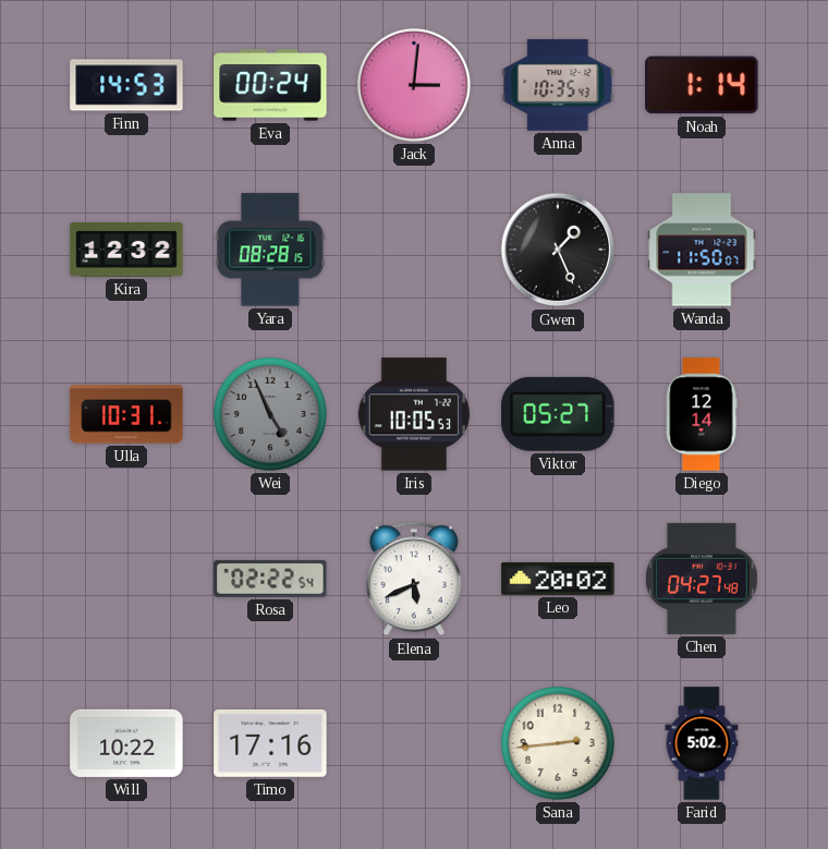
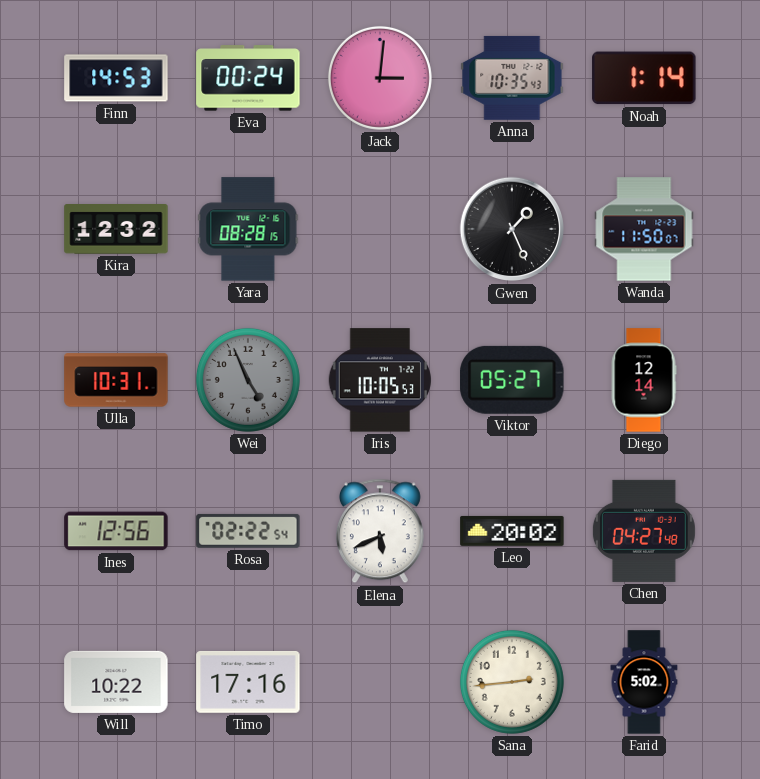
Ines: none -> 12:56
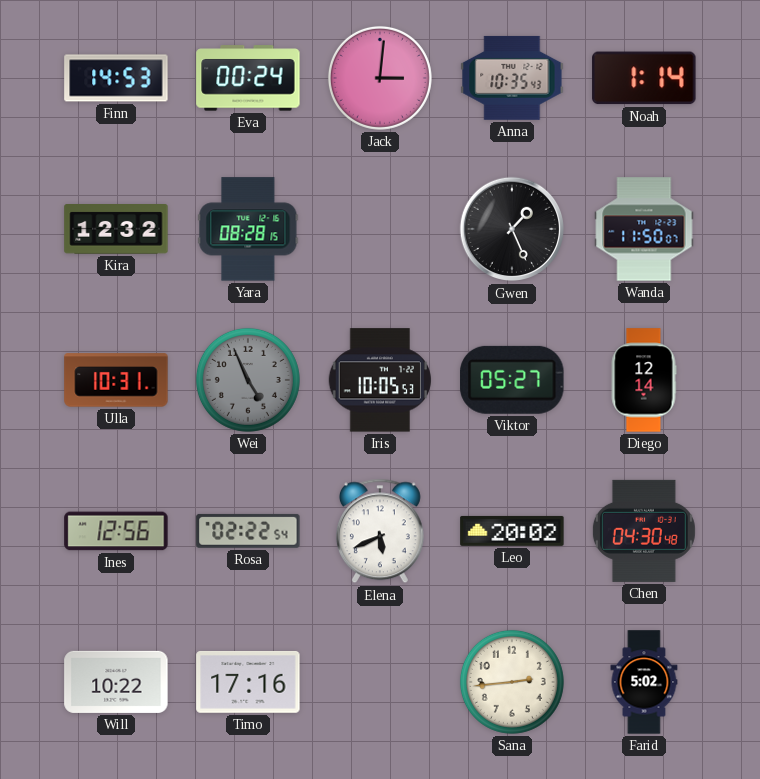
Chen: 04:27 -> 04:30
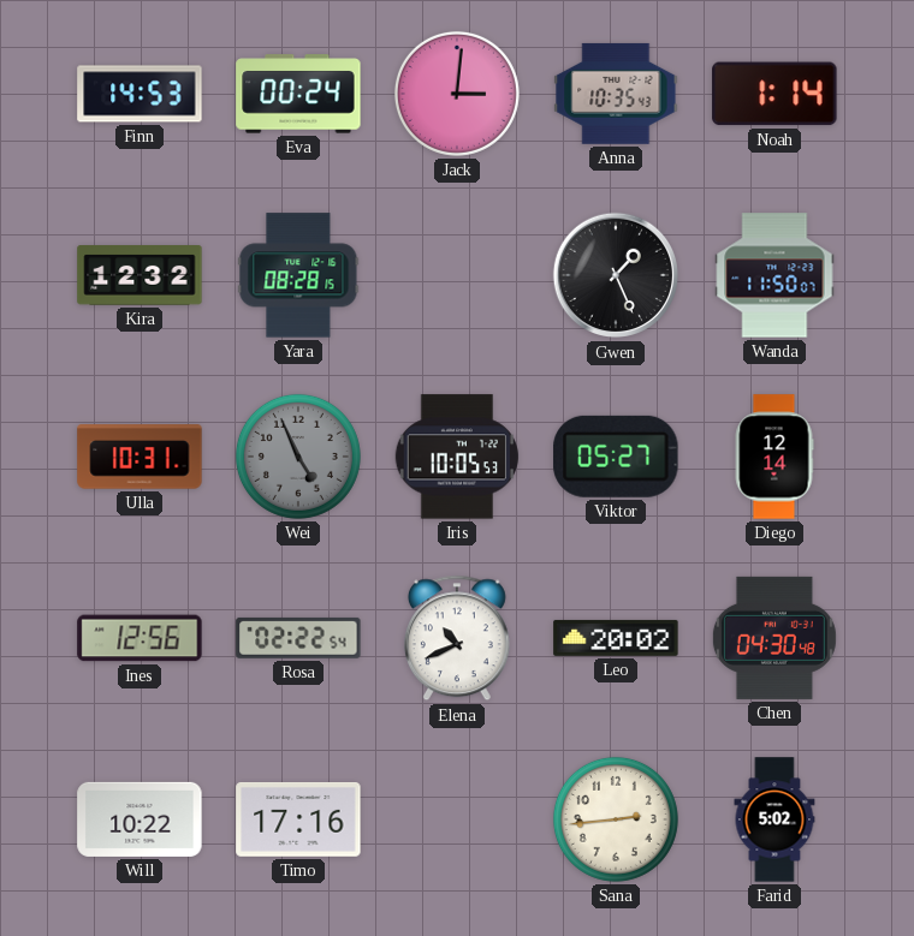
Elena: 5:41 -> 10:41
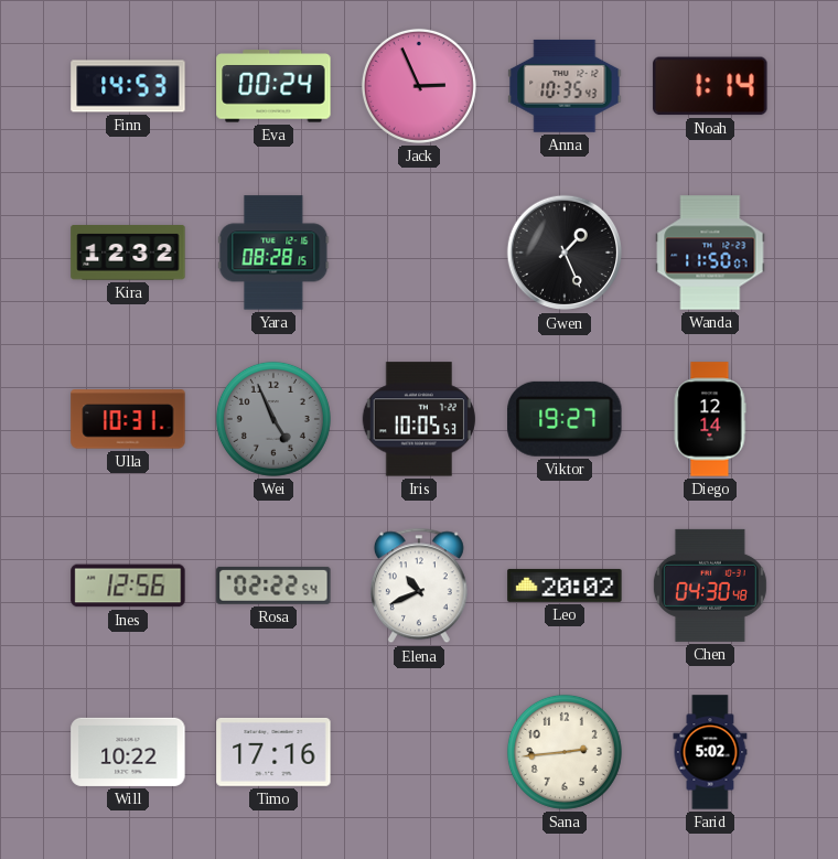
Jack: 3:01 -> 2:56
Viktor: 05:27 -> 19:27
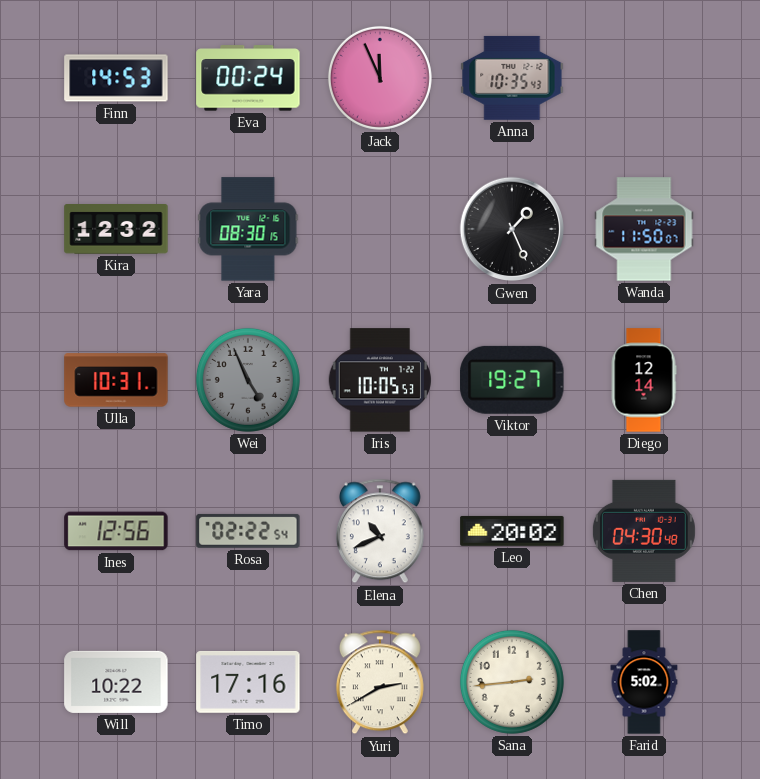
Jack: 2:56 -> 11:56
Noah: 1:14 -> none
Yara: 08:28 -> 08:30
Yuri: none -> 2:40
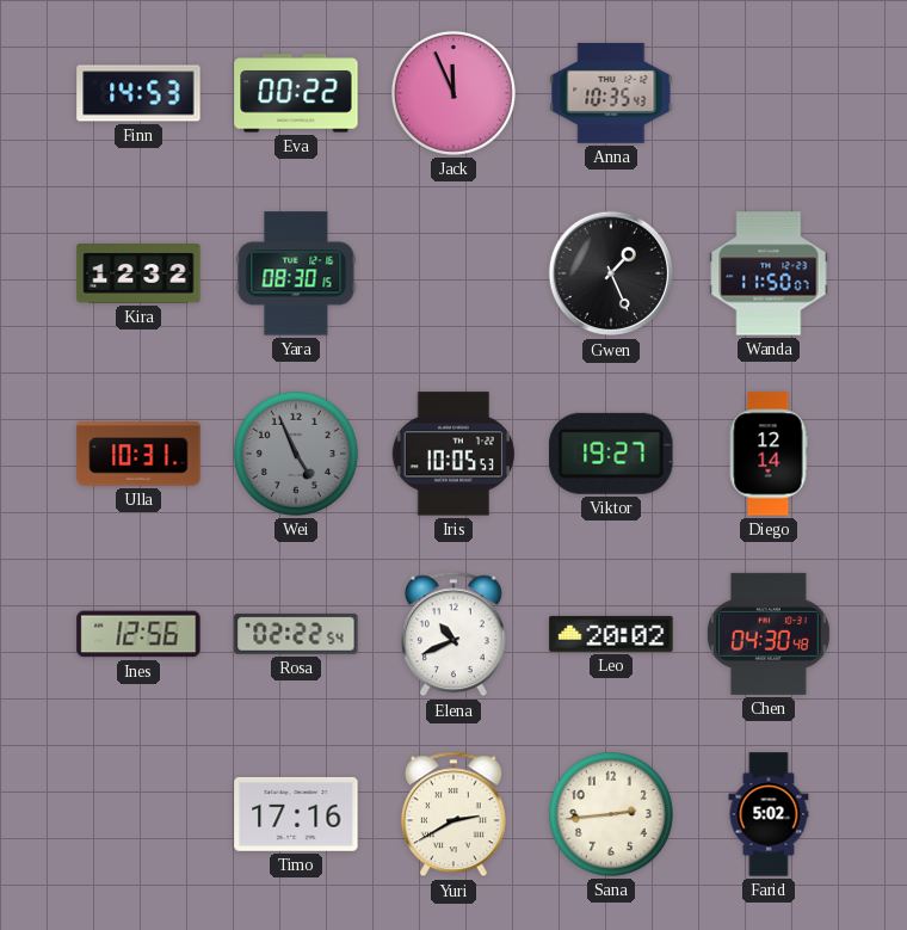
Eva: 00:24 -> 00:22
Will: 10:22 -> none
